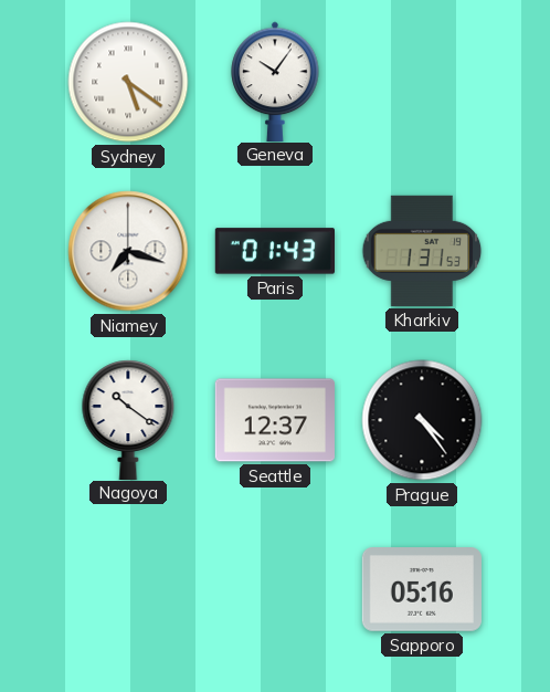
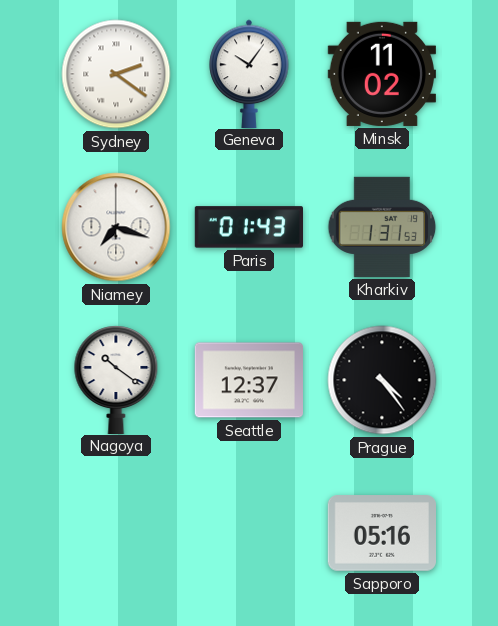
Sydney: 5:21 -> 2:21
Minsk: none -> 11:02
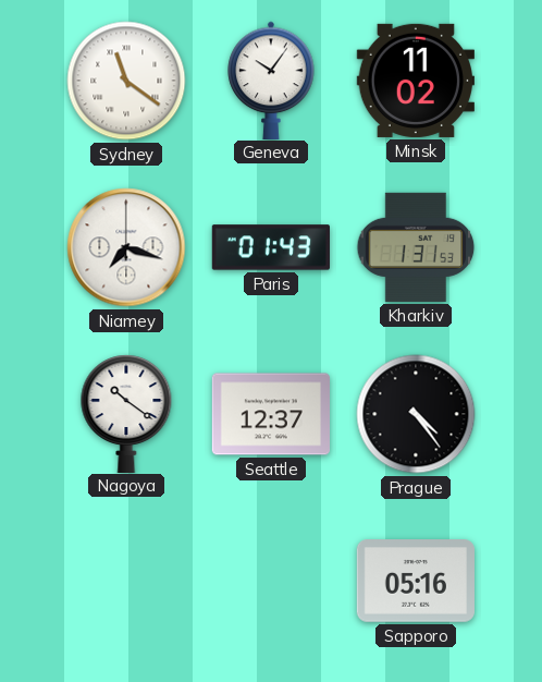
Sydney: 2:21 -> 11:21
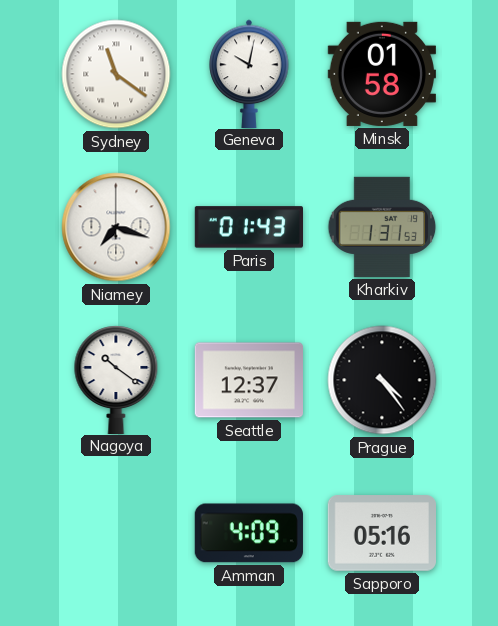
Geneva: 10:06 -> 10:02
Minsk: 11:02 -> 01:58
Amman: none -> 4:09
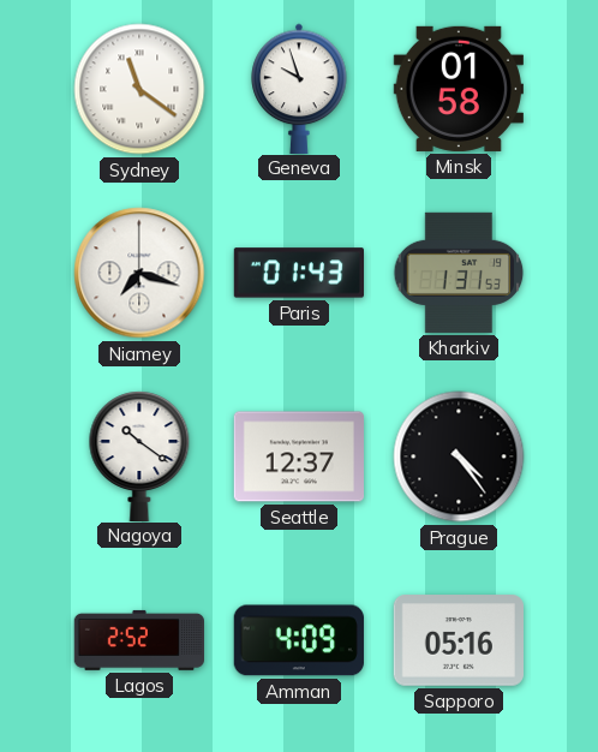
Geneva: 10:02 -> 9:57
Lagos: none -> 2:52
